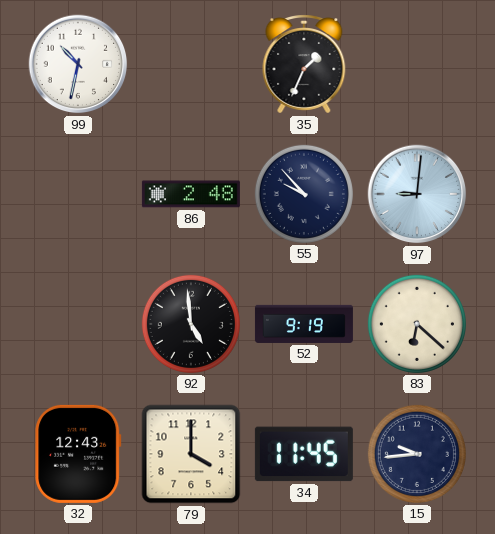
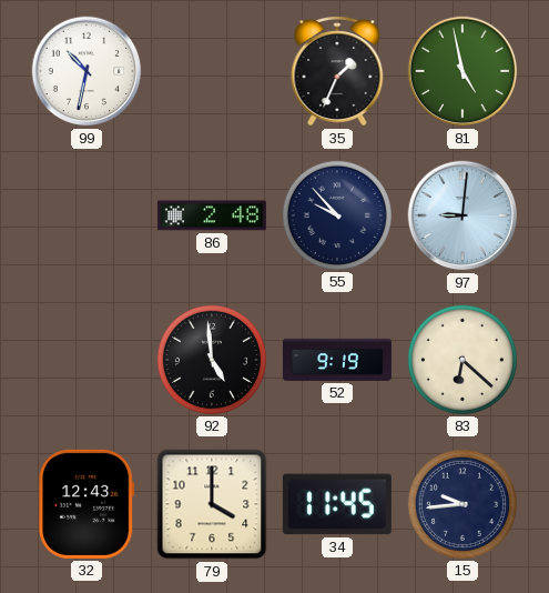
81: none -> 4:58
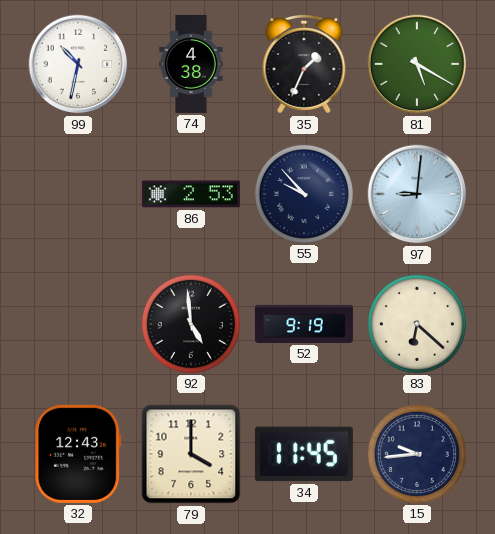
74: none -> 4:38
81: 4:58 -> 5:20
86: 2:48 -> 2:53
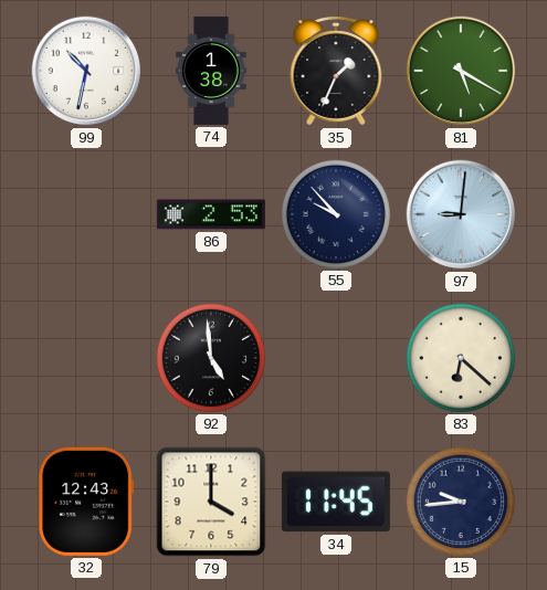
74: 4:38 -> 1:38
52: 9:19 -> none
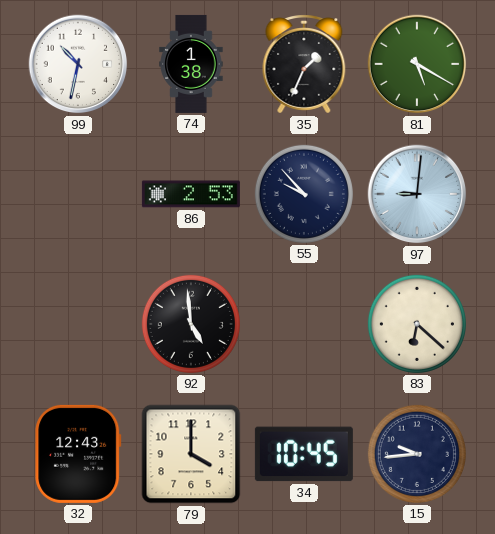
34: 11:45 -> 10:45
